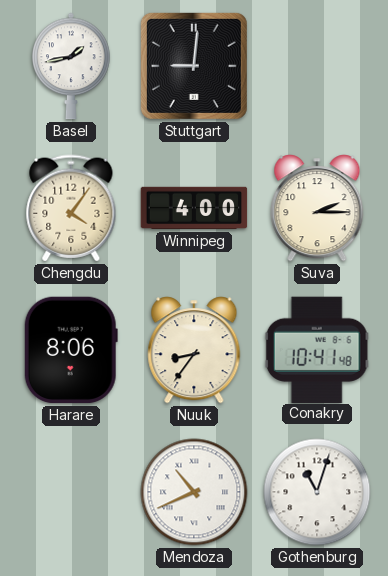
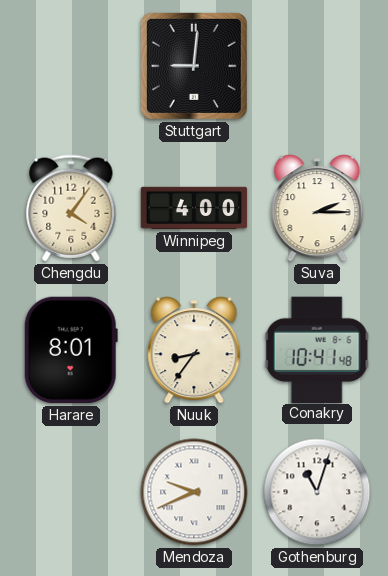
Basel: 1:43 -> none
Harare: 8:06 -> 8:01
Mendoza: 10:41 -> 9:41
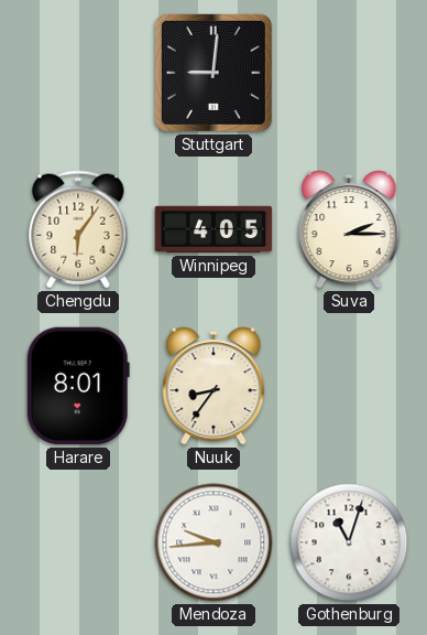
Chengdu: 4:06 -> 6:06
Winnipeg: 4:00 -> 4:05
Conakry: 10:41 -> none
Mendoza: 9:41 -> 9:44
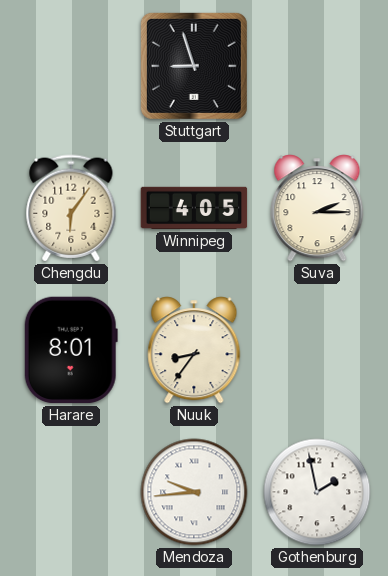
Stuttgart: 9:01 -> 8:57
Gothenburg: 11:03 -> 1:58
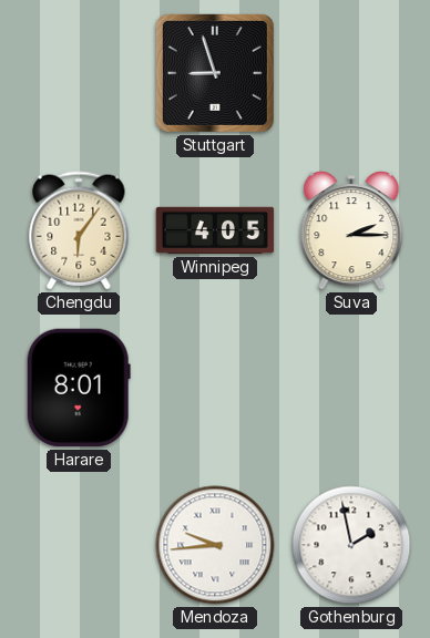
Nuuk: 8:36 -> none
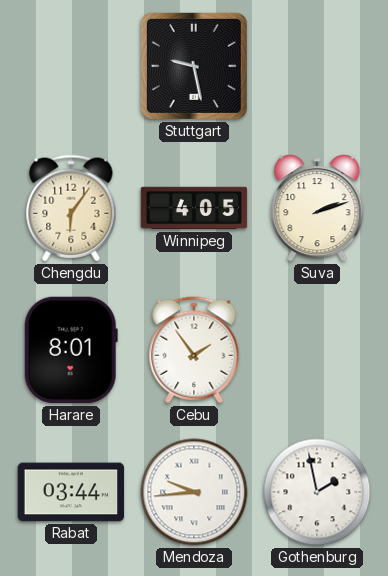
Stuttgart: 8:57 -> 9:28
Suva: 2:15 -> 2:12
Cebu: none -> 1:54
Rabat: none -> 03:44
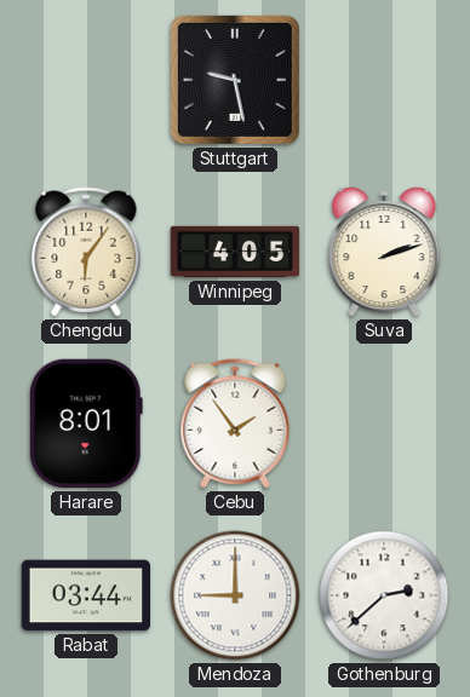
Mendoza: 9:44 -> 9:00
Gothenburg: 1:58 -> 2:38
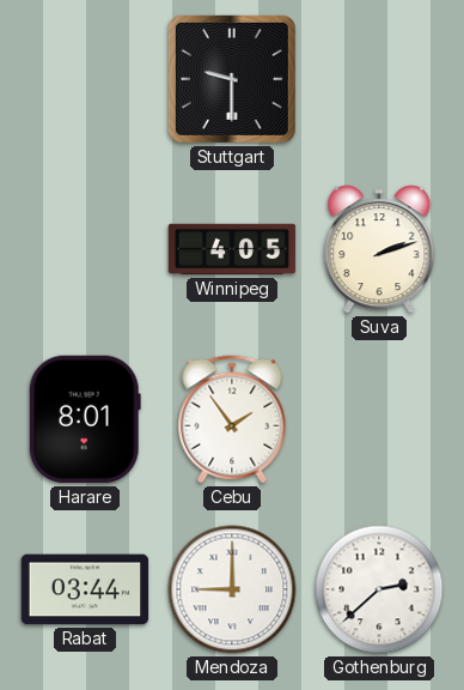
Stuttgart: 9:28 -> 9:30
Chengdu: 6:06 -> none
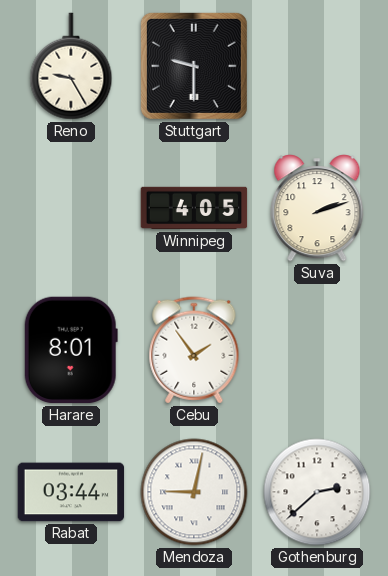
Reno: none -> 9:25
Mendoza: 9:00 -> 9:02
